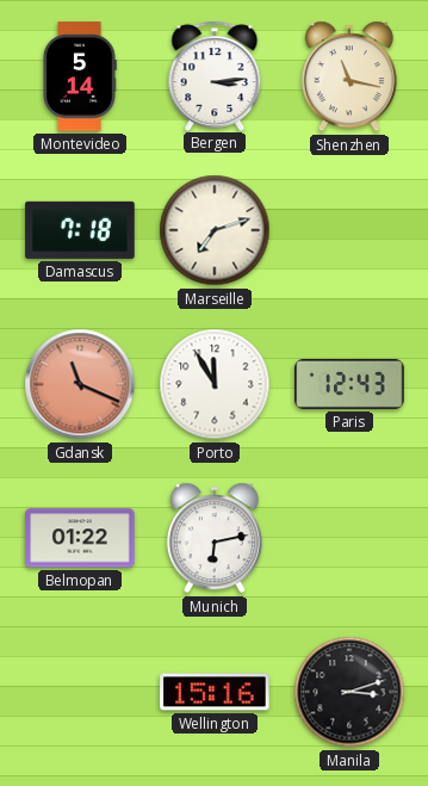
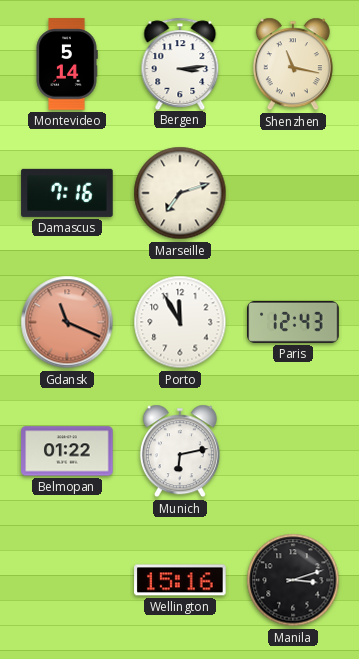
Damascus: 7:18 -> 7:16
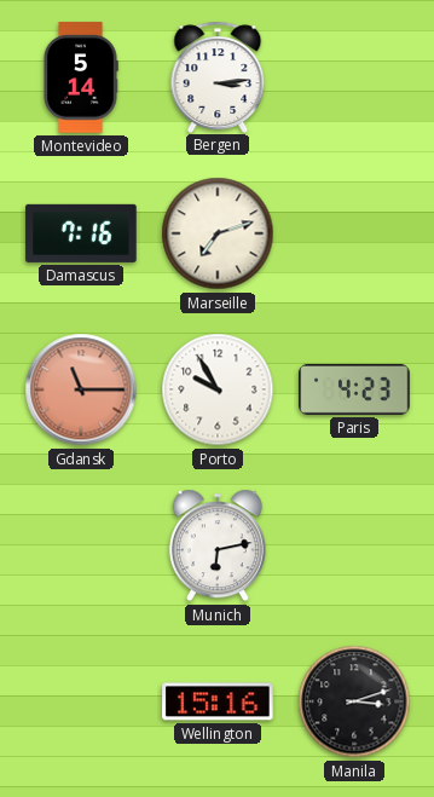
Shenzhen: 11:17 -> none
Gdansk: 11:19 -> 11:15
Porto: 11:55 -> 9:55
Paris: 12:43 -> 4:23
Belmopan: 01:22 -> none
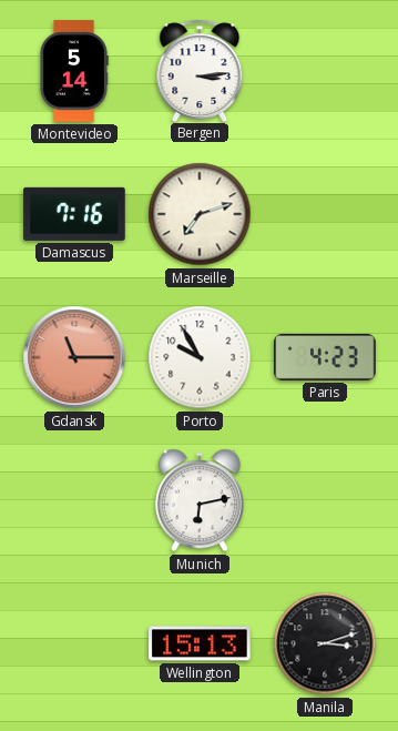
Wellington: 15:16 -> 15:13
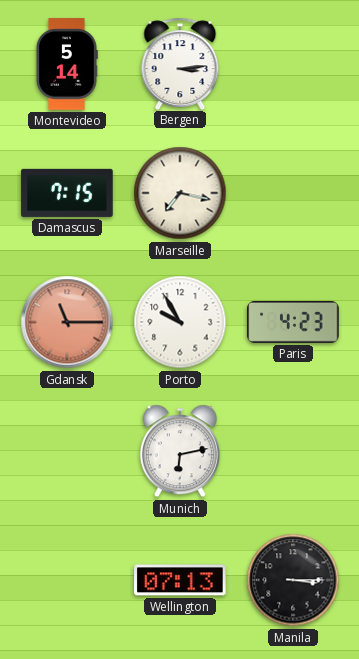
Damascus: 7:16 -> 7:15
Marseille: 7:12 -> 7:17
Wellington: 15:13 -> 07:13
Manila: 3:12 -> 3:15
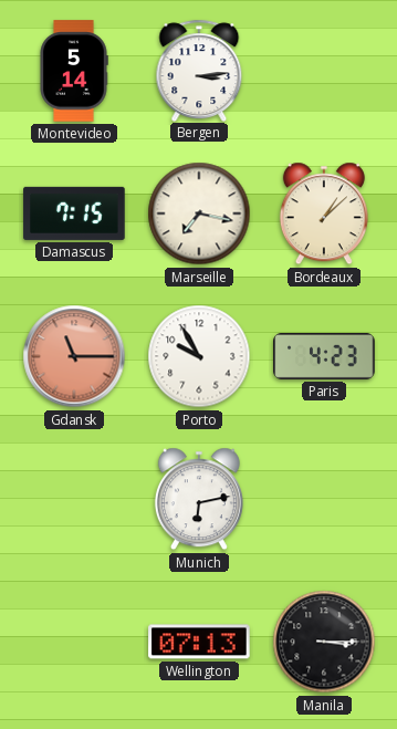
Bordeaux: none -> 1:08
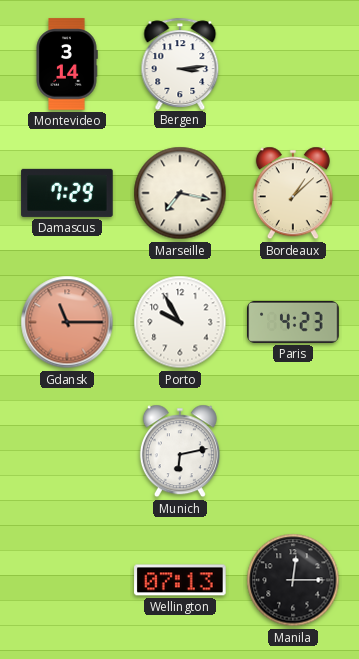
Montevideo: 5:14 -> 3:14
Damascus: 7:15 -> 7:29
Manila: 3:15 -> 12:15
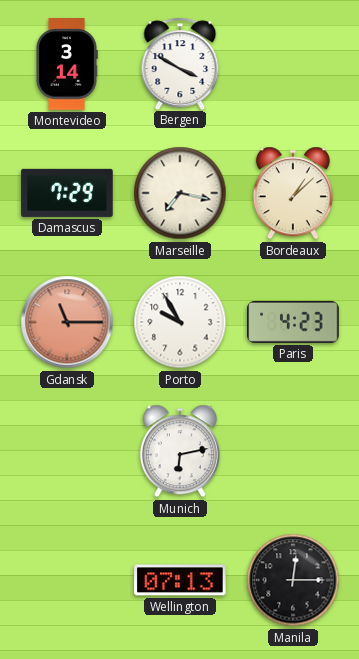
Bergen: 3:14 -> 3:50
